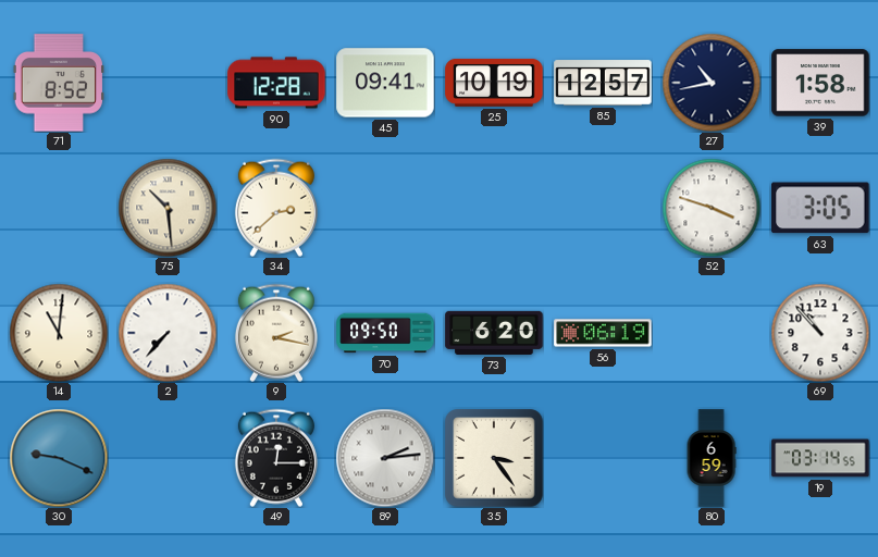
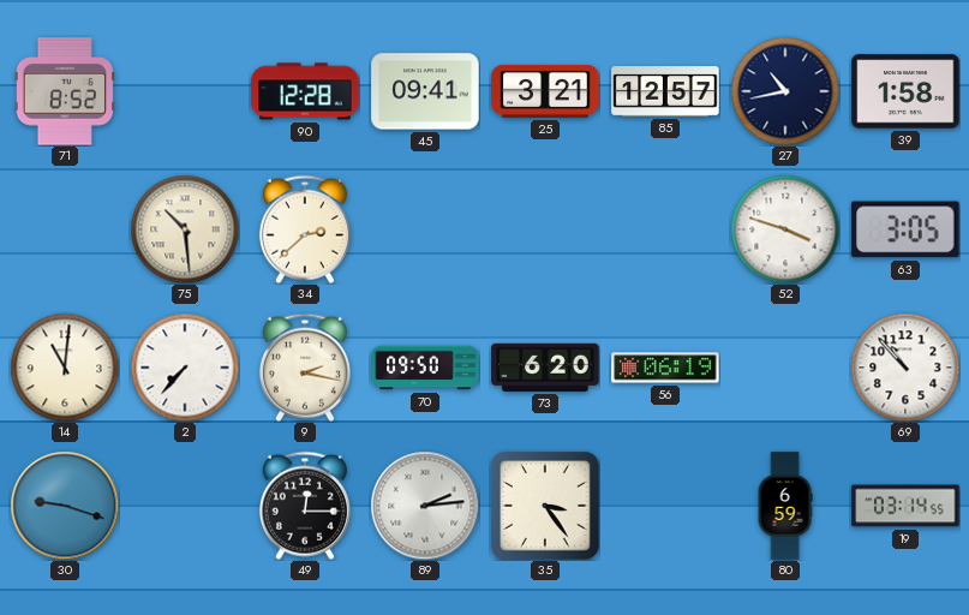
25: 10:19 -> 3:21
30: 9:19 -> 9:18
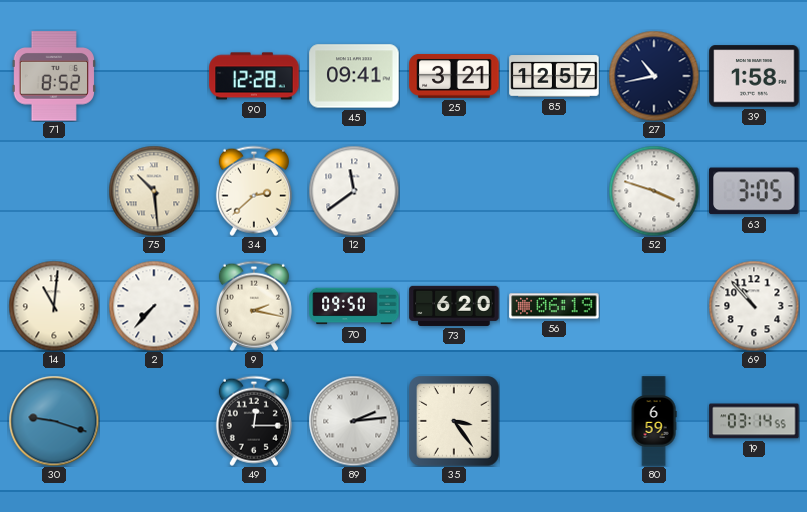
12: none -> 11:39
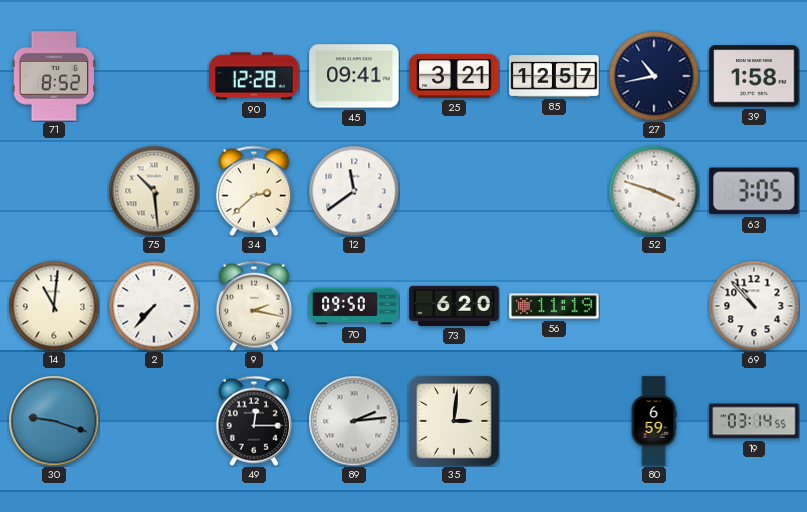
56: 06:19 -> 11:19
35: 3:24 -> 3:01
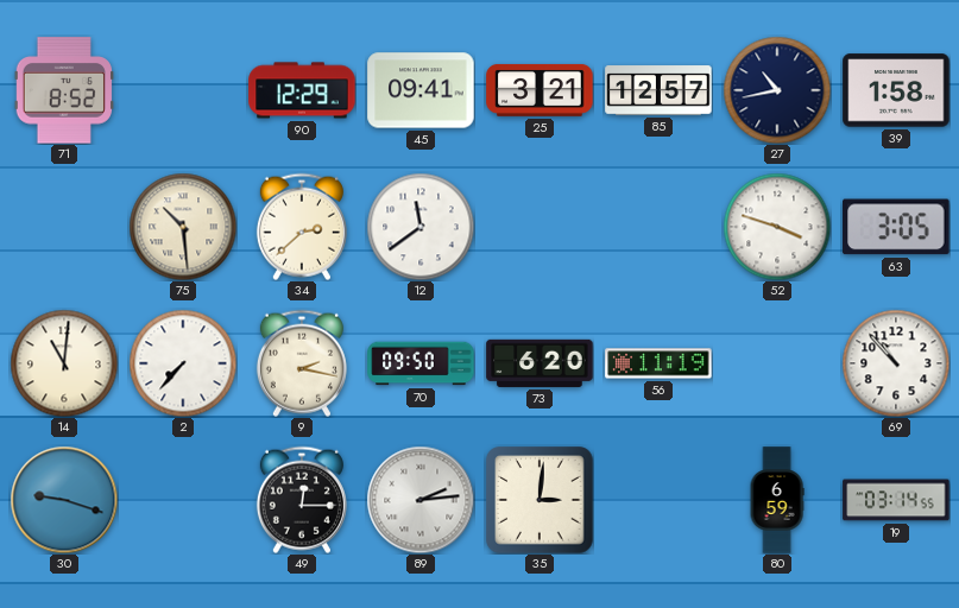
90: 12:28 -> 12:29
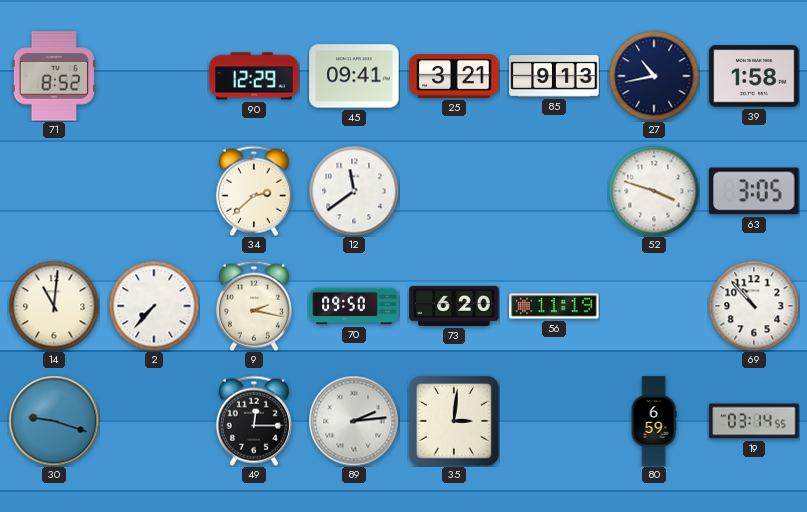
85: 12:57 -> 9:13
75: 10:29 -> none
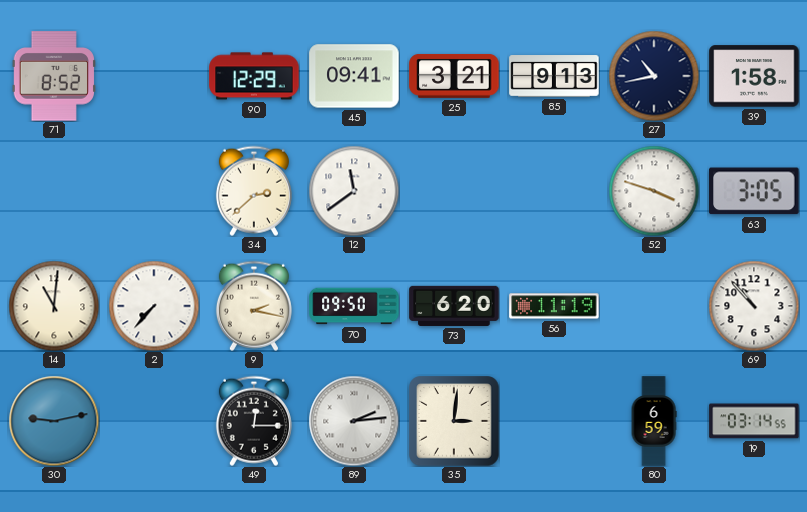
30: 9:18 -> 9:13
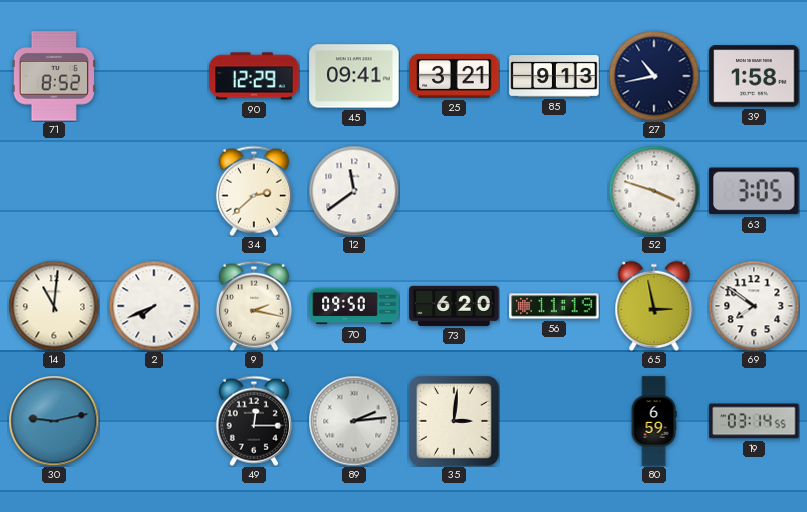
2: 7:37 -> 7:41
65: none -> 2:58
69: 10:53 -> 7:51
